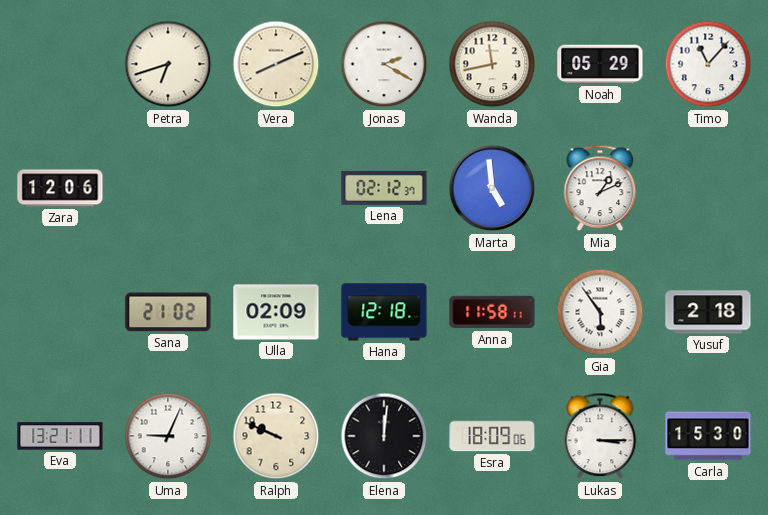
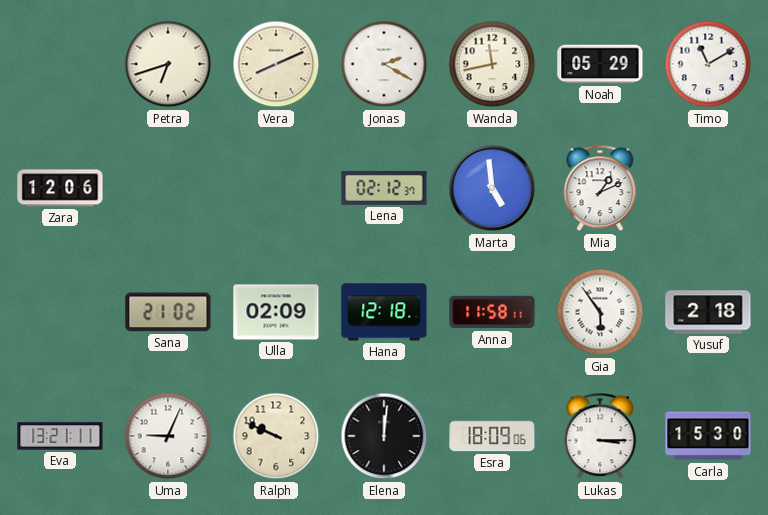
Timo: 11:07 -> 11:10
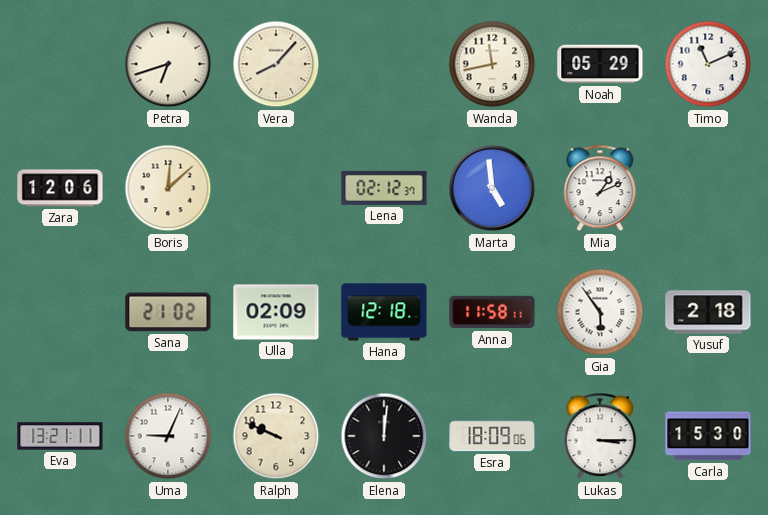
Vera: 8:11 -> 8:07
Jonas: 2:20 -> none
Timo: 11:10 -> 11:11
Boris: none -> 12:08
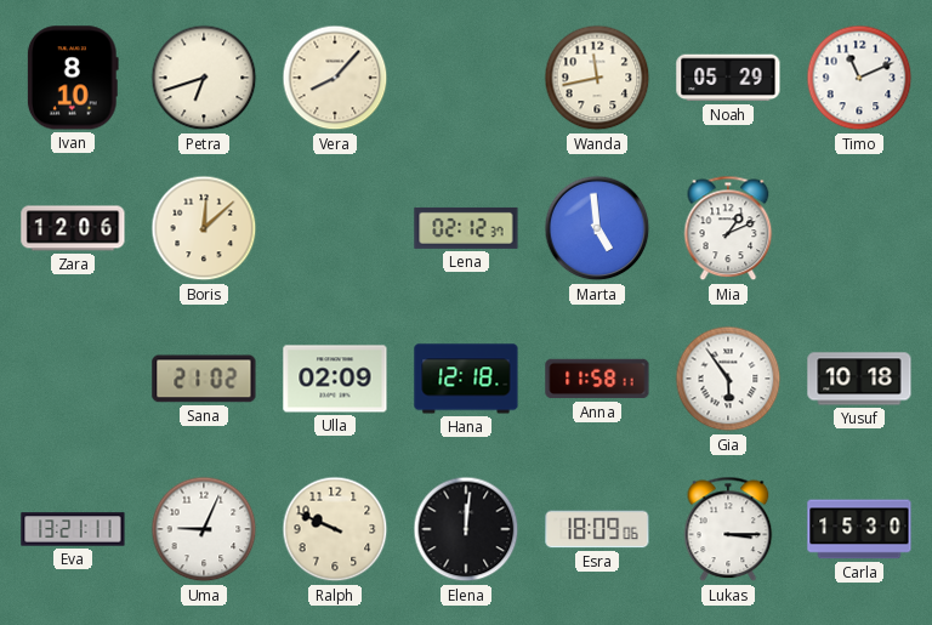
Ivan: none -> 8:10
Yusuf: 2:18 -> 10:18
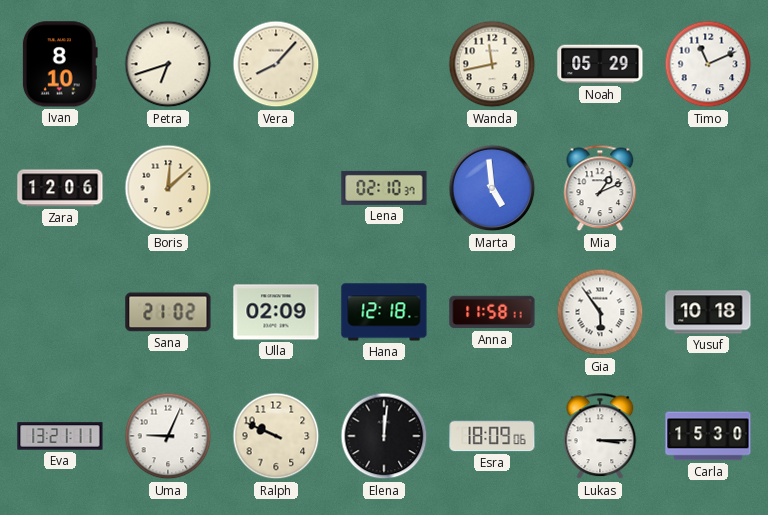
Lena: 02:12 -> 02:10
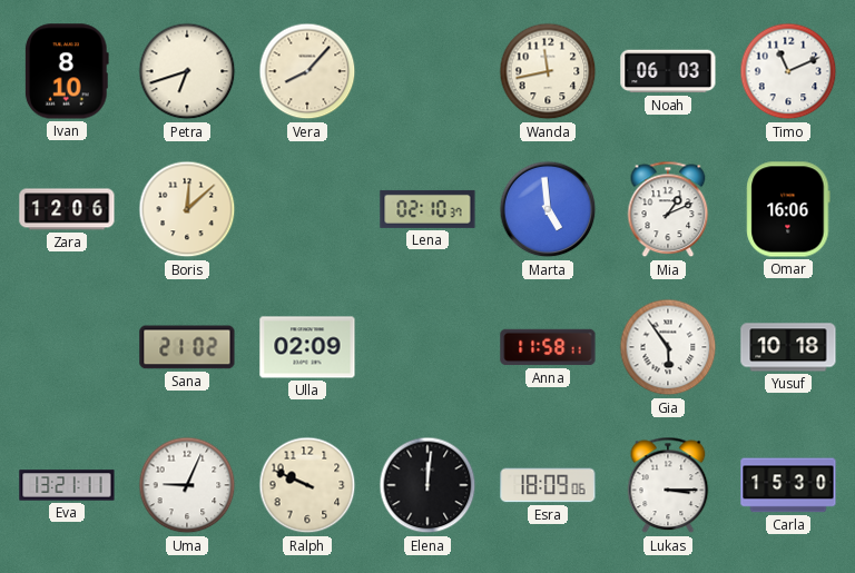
Noah: 05:29 -> 06:03
Omar: none -> 16:06
Hana: 12:18 -> none
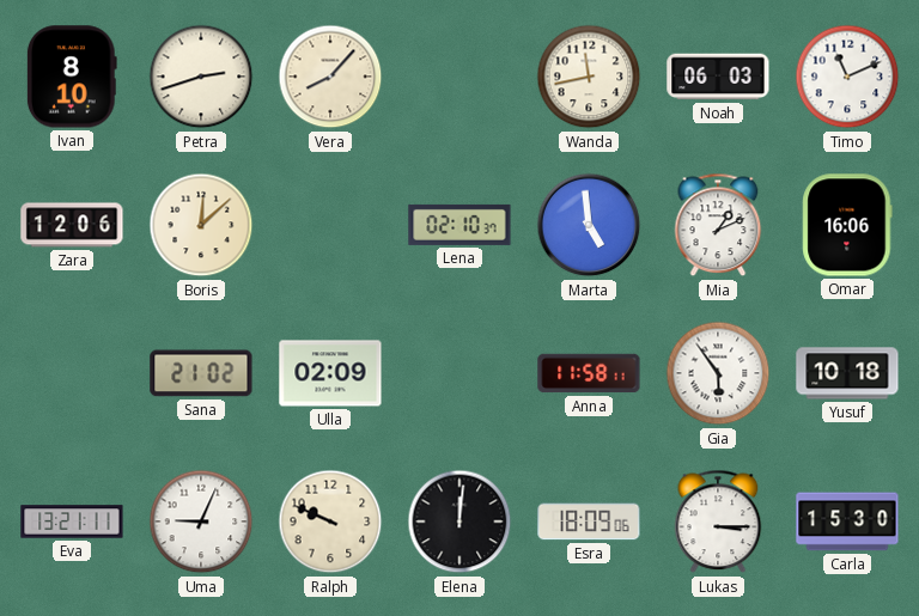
Petra: 6:42 -> 2:42
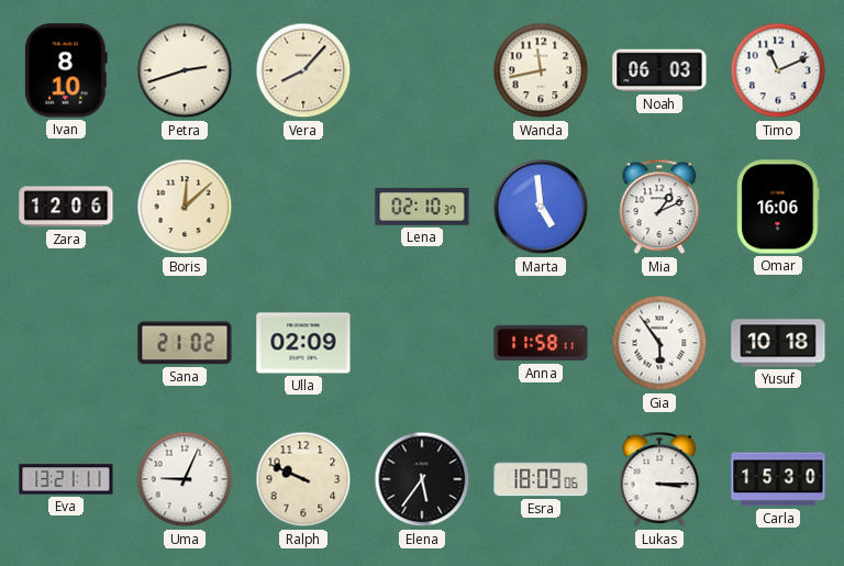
Elena: 12:01 -> 5:36
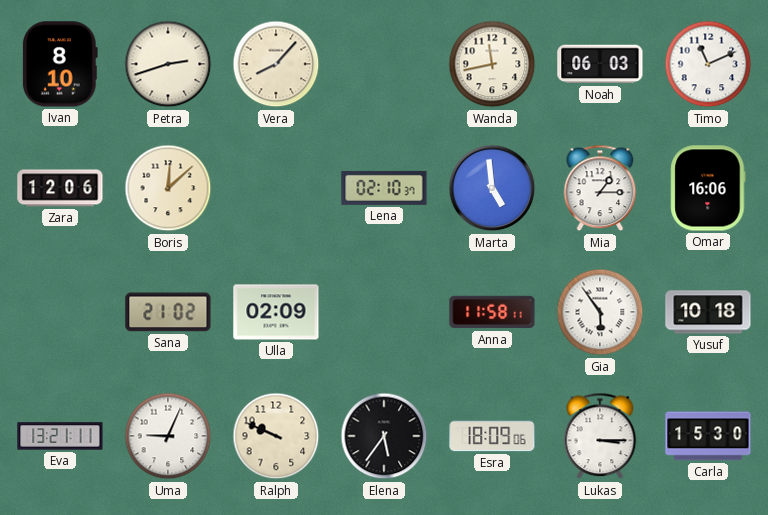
Mia: 1:11 -> 1:15
